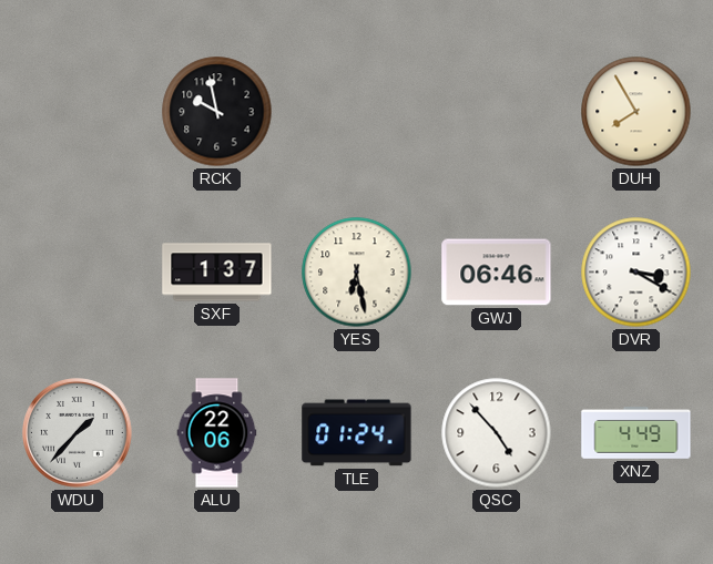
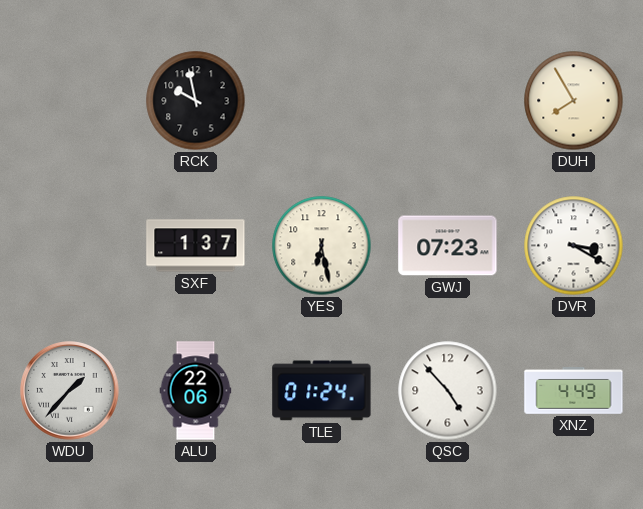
GWJ: 06:46 -> 07:23
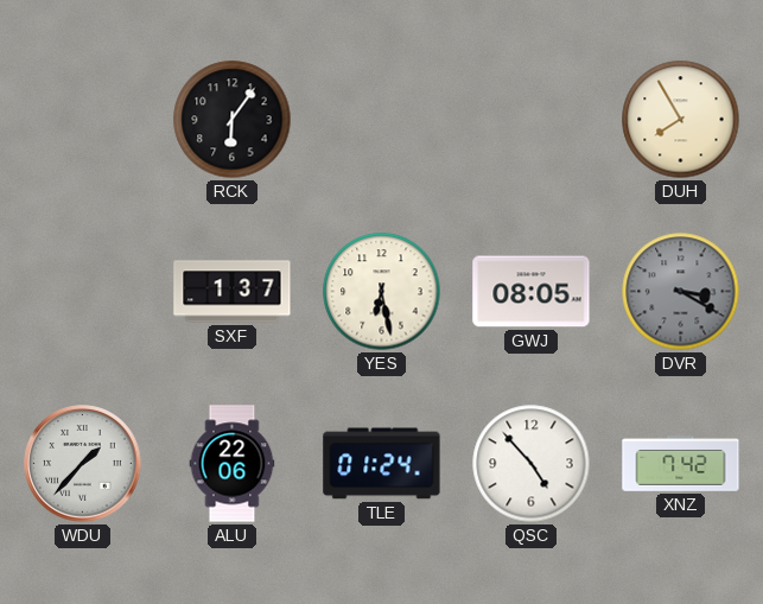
RCK: 9:58 -> 6:06
GWJ: 07:23 -> 08:05
DVR dial: white -> grey
XNZ: 4:49 -> 7:42
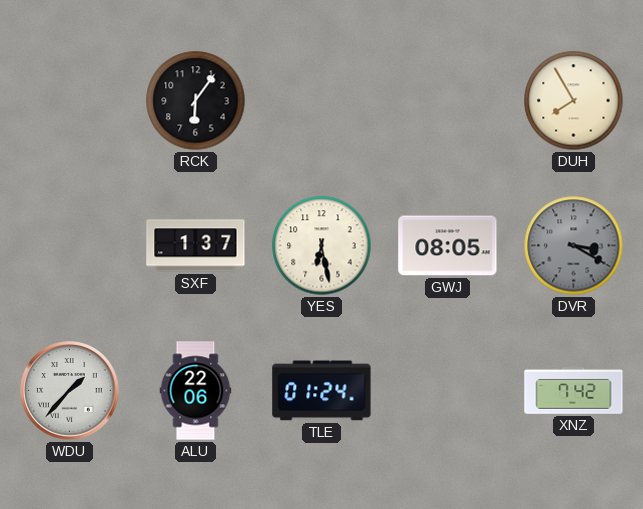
QSC: 4:53 -> none
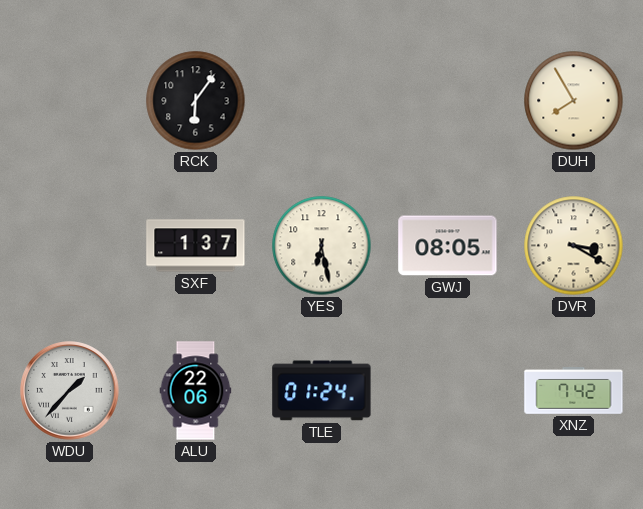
DVR dial: grey -> cream
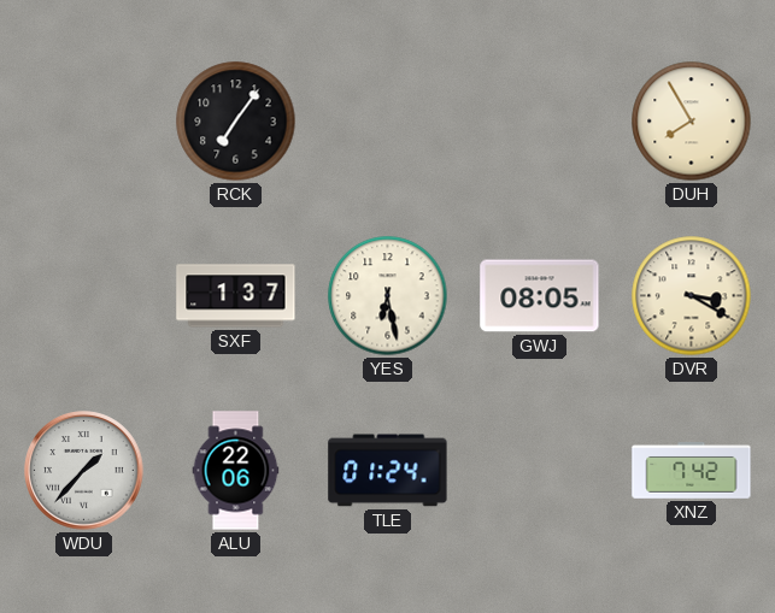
RCK: 6:06 -> 7:06
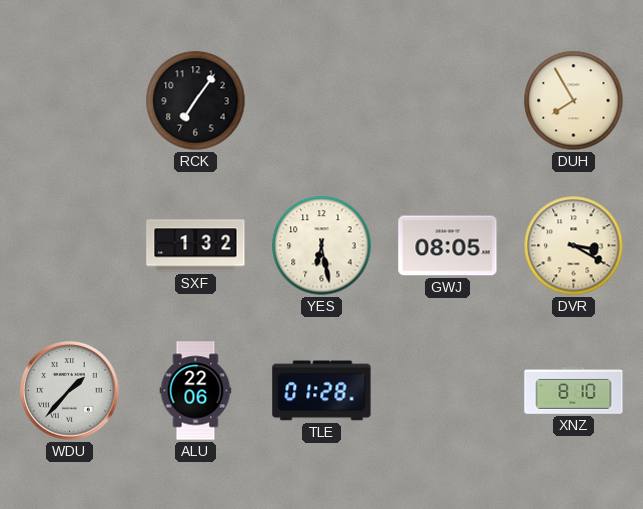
SXF: 1:37 -> 1:32
TLE: 01:24 -> 01:28
XNZ: 7:42 -> 8:10
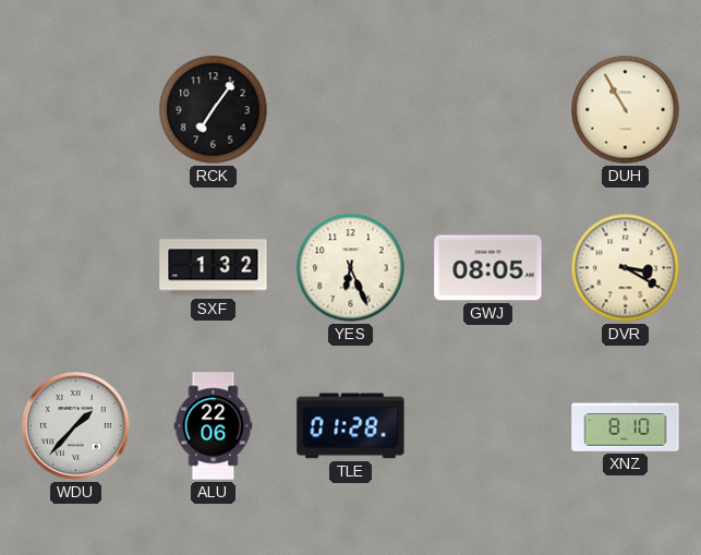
DUH: 7:55 -> 10:55
YES: 6:28 -> 6:26
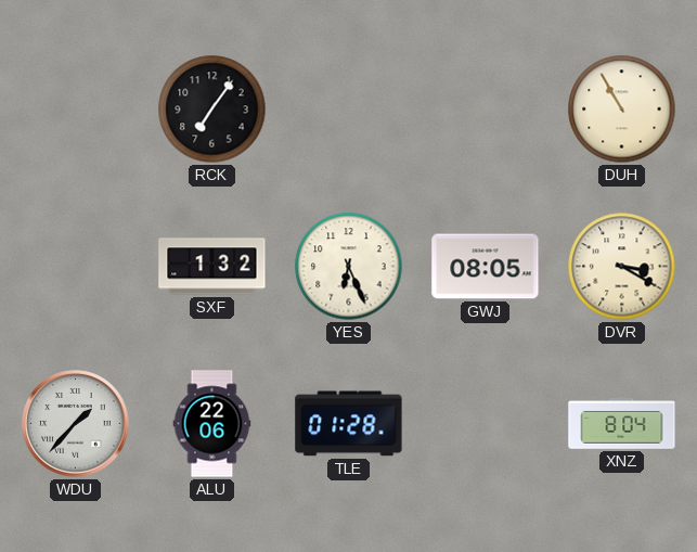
XNZ: 8:10 -> 8:04
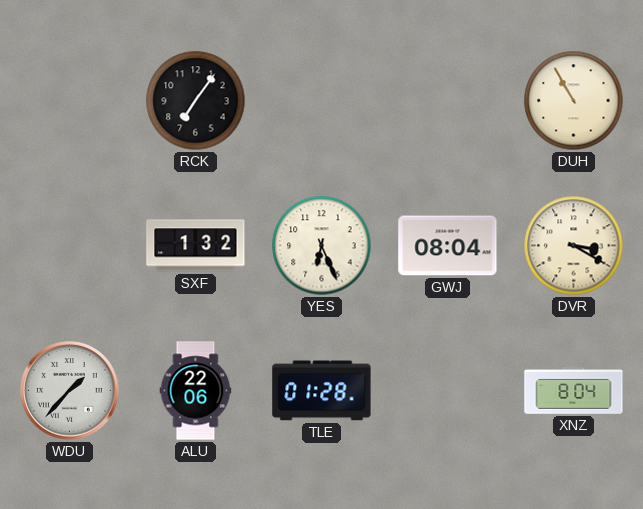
GWJ: 08:05 -> 08:04
